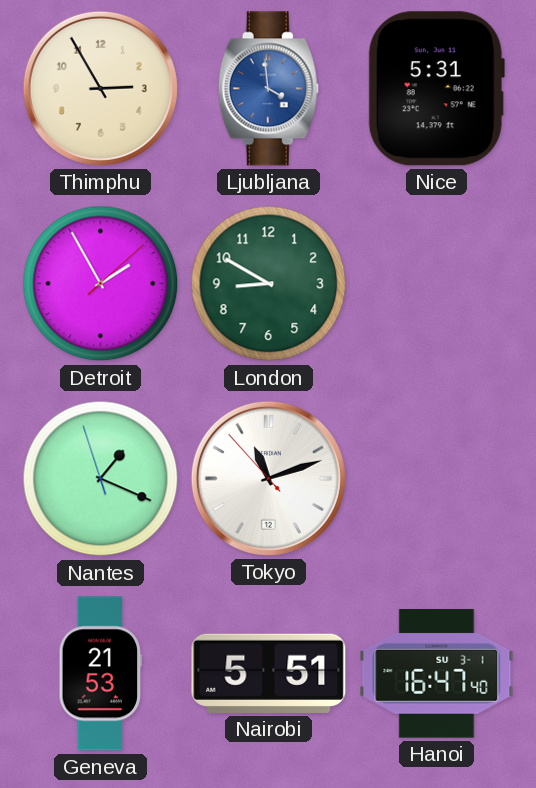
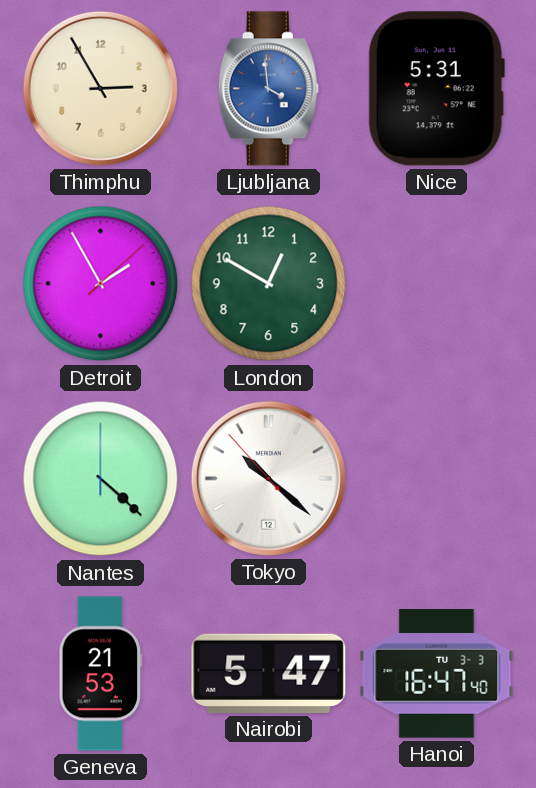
London: 8:50 -> 12:50
Nantes: 1:18 -> 4:22
Tokyo: 11:11 -> 10:21
Nairobi: 5:51 -> 5:47
Hanoi date: SU 3-1 -> TU 3-3
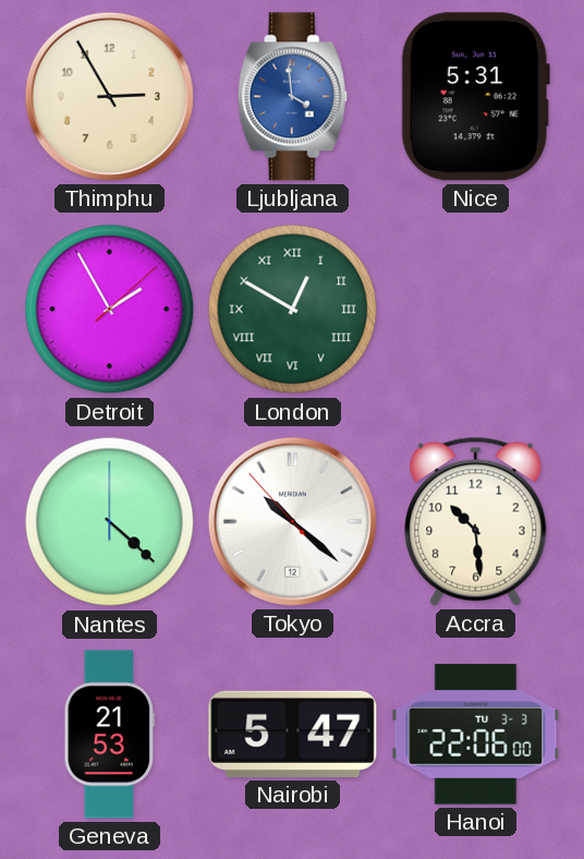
London numerals: Arabic -> Roman
Accra: none -> 10:29
Hanoi: 16:47 -> 22:06
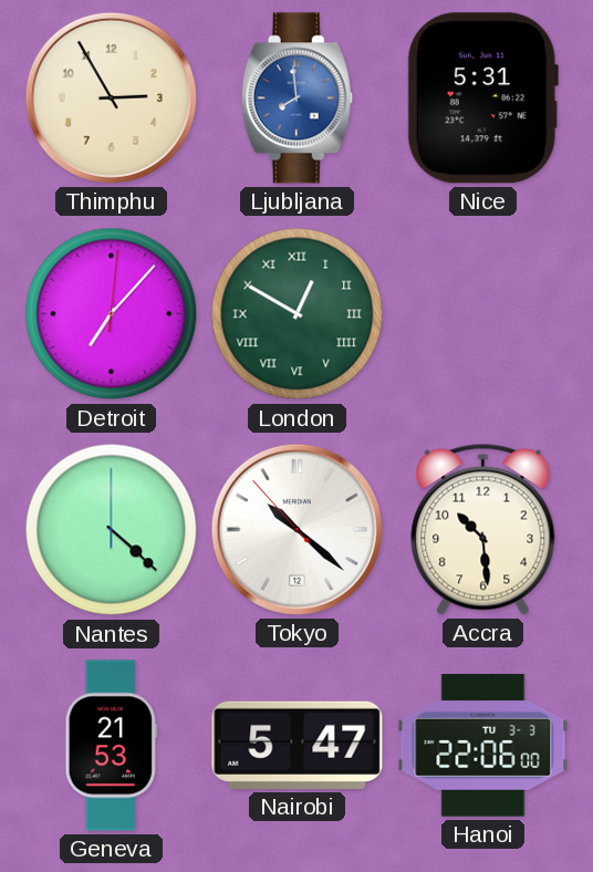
Ljubljana: 3:59 -> 7:59
Detroit: 1:55 -> 7:07
